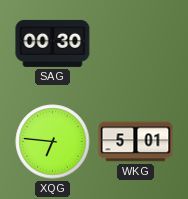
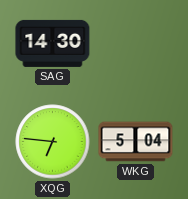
SAG: 00:30 -> 14:30
WKG: 5:01 -> 5:04
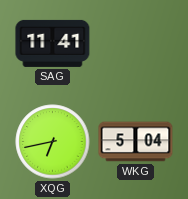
SAG: 14:30 -> 11:41
XQG: 6:46 -> 6:43
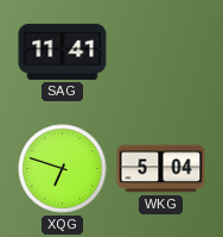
XQG: 6:43 -> 6:48
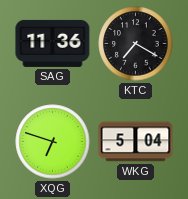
SAG: 11:41 -> 11:36
KTC: none -> 7:20
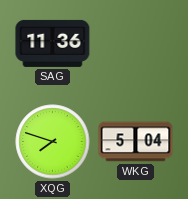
KTC: 7:20 -> none
XQG: 6:48 -> 7:48
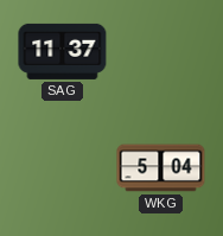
SAG: 11:36 -> 11:37
XQG: 7:48 -> none
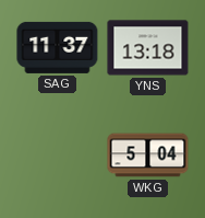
YNS: none -> 13:18
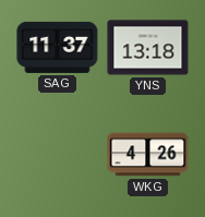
WKG: 5:04 -> 4:26
